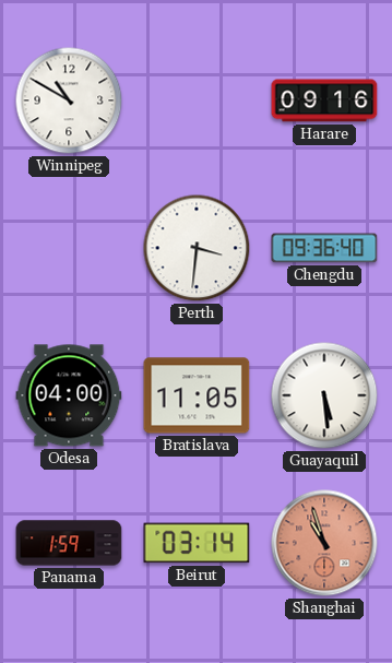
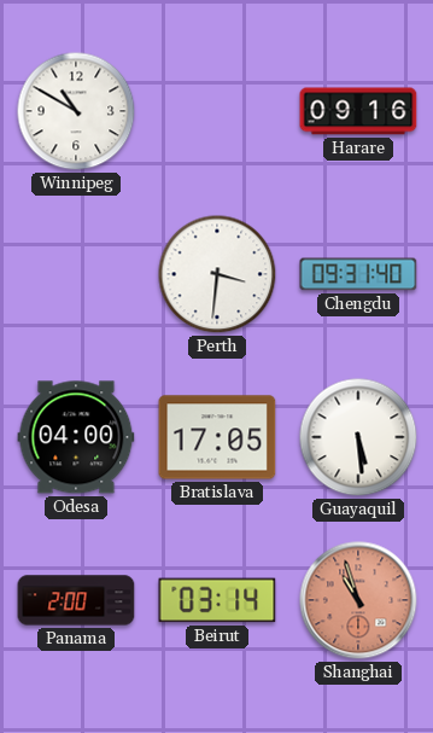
Chengdu: 09:36 -> 09:31
Bratislava: 11:05 -> 17:05
Panama: 1:59 -> 2:00
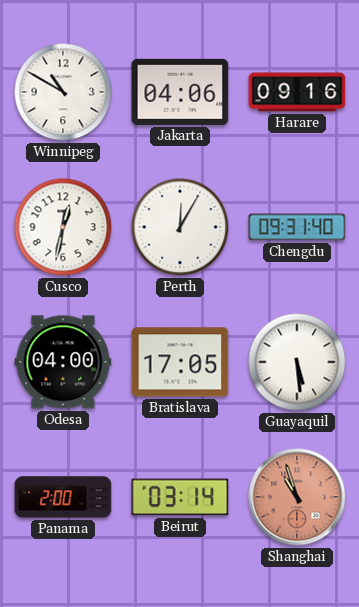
Jakarta: none -> 04:06
Cusco: none -> 12:32
Perth: 3:31 -> 12:05
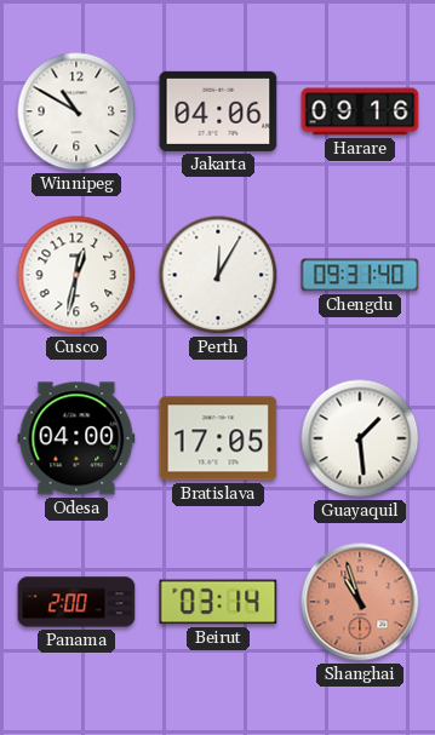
Guayaquil: 5:29 -> 1:29
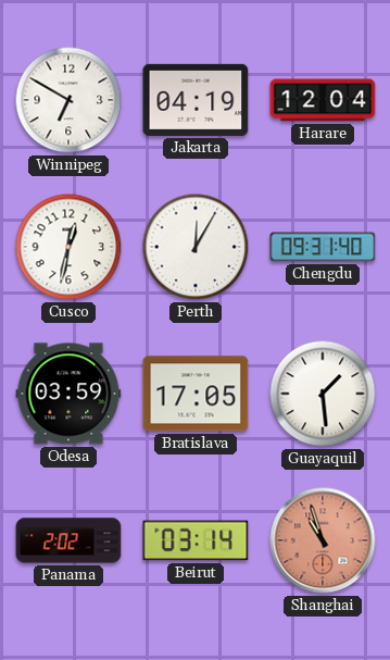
Winnipeg: 10:50 -> 6:50
Jakarta: 04:06 -> 04:19
Harare: 09:16 -> 12:04
Odesa: 04:00 -> 03:59
Panama: 2:00 -> 2:02
